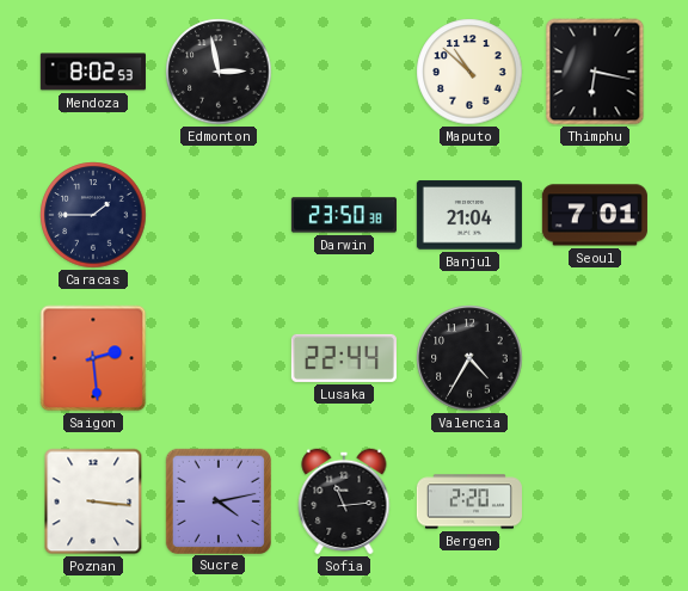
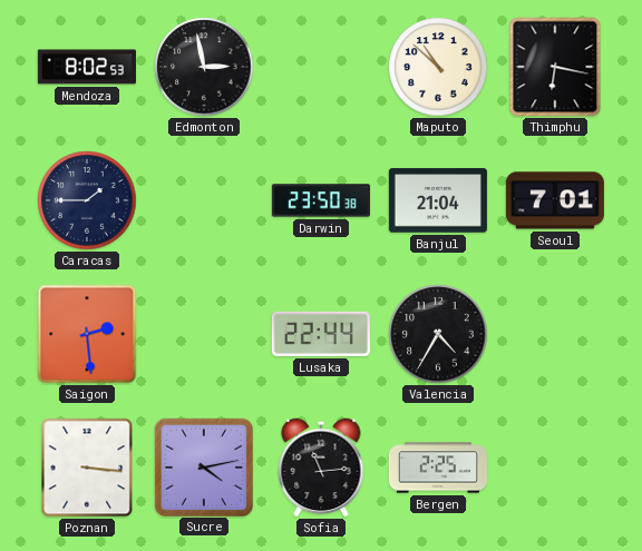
Bergen: 2:20 -> 2:25
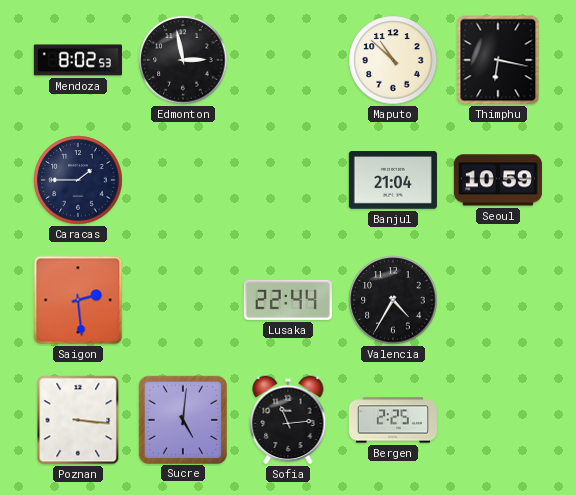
Darwin: 23:50 -> none
Seoul: 7:01 -> 10:59
Sucre: 4:13 -> 5:01
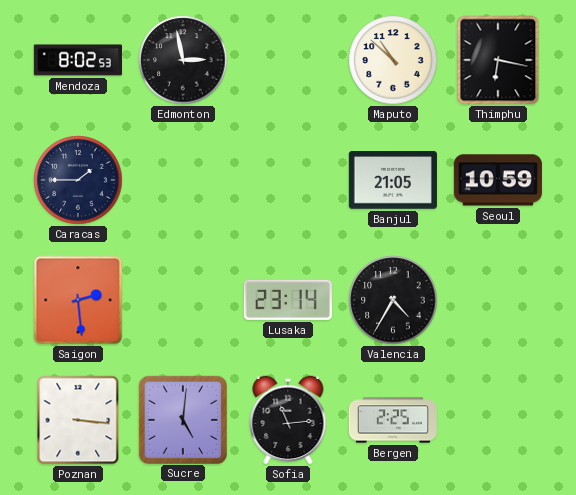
Banjul: 21:04 -> 21:05
Lusaka: 22:44 -> 23:14
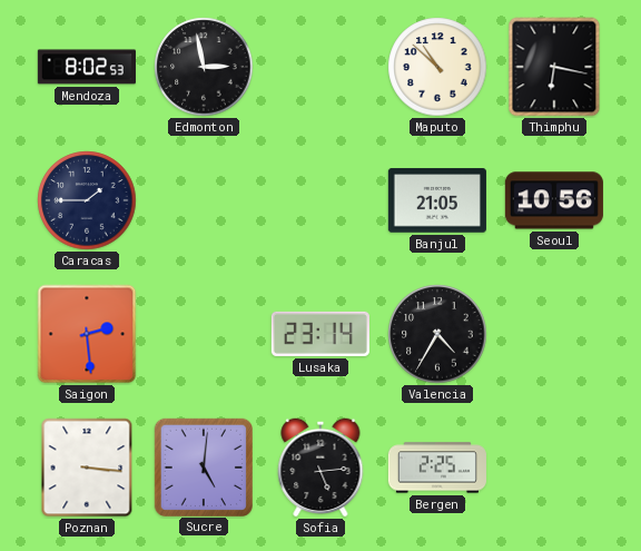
Seoul: 10:59 -> 10:56
Sofia: 11:14 -> 5:14
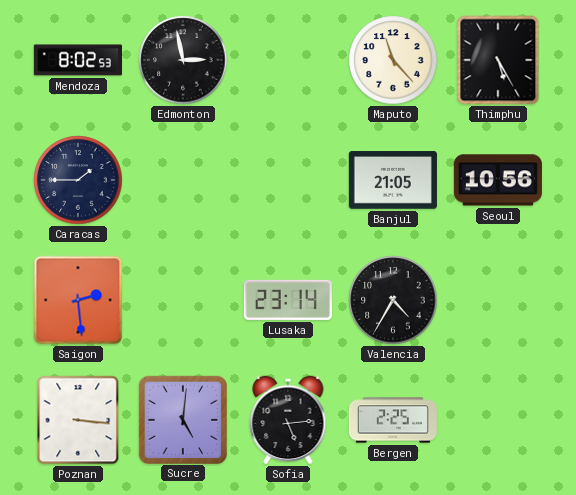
Maputo: 10:52 -> 11:23
Thimphu: 6:17 -> 5:25
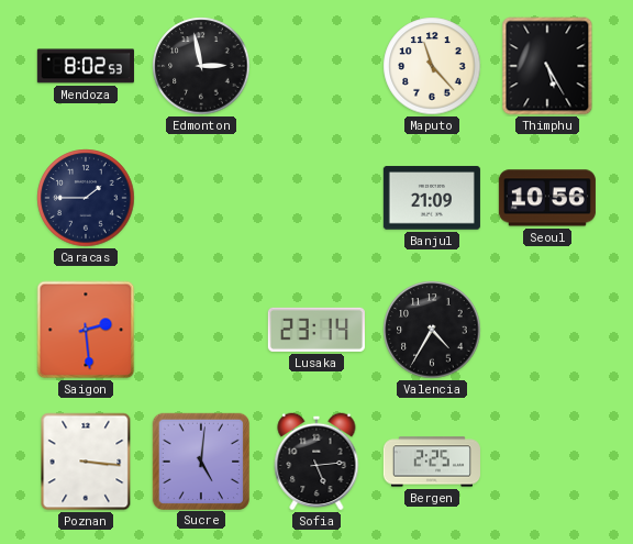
Banjul: 21:05 -> 21:09
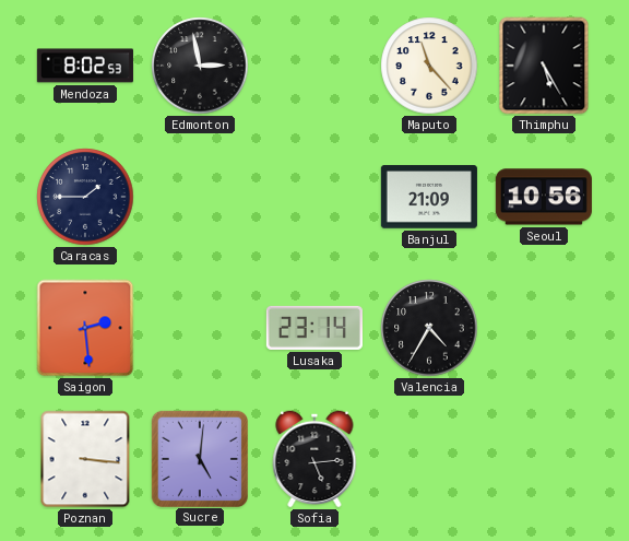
Bergen: 2:25 -> none
